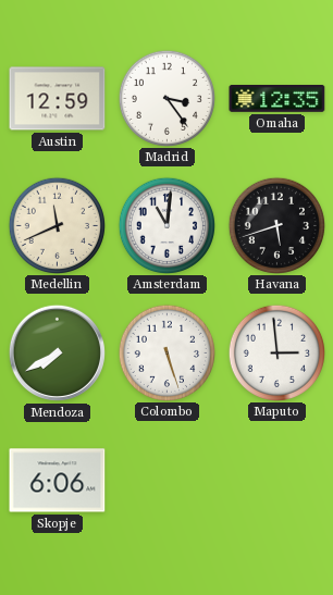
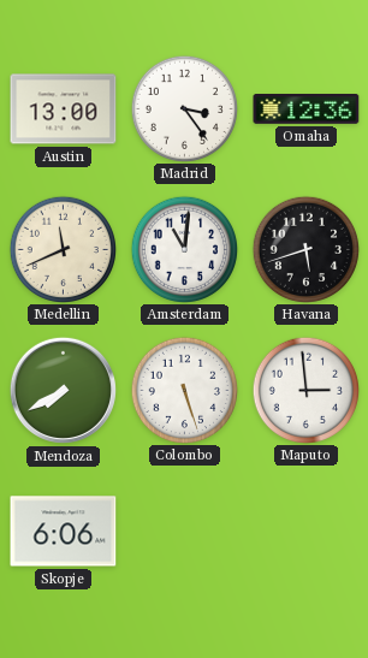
Austin: 12:59 -> 13:00
Omaha: 12:35 -> 12:36
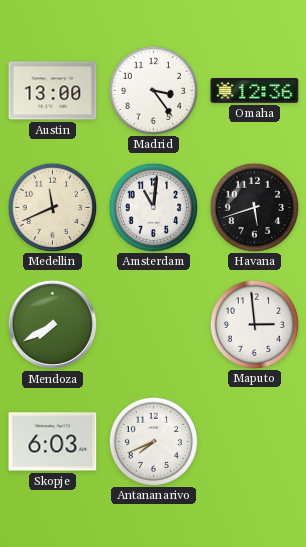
Colombo: 5:27 -> none
Skopje: 6:06 -> 6:03
Antananarivo: none -> 7:41
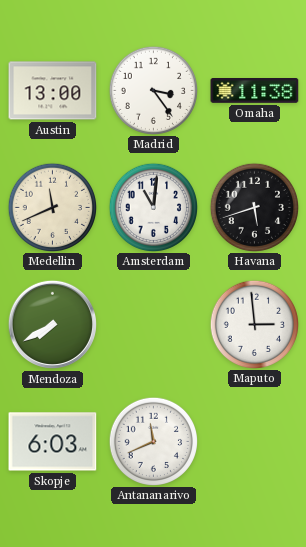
Omaha: 12:36 -> 11:38
Antananarivo: 7:41 -> 11:41
